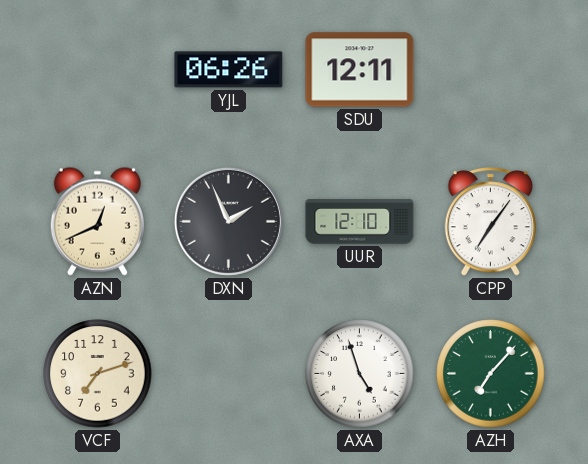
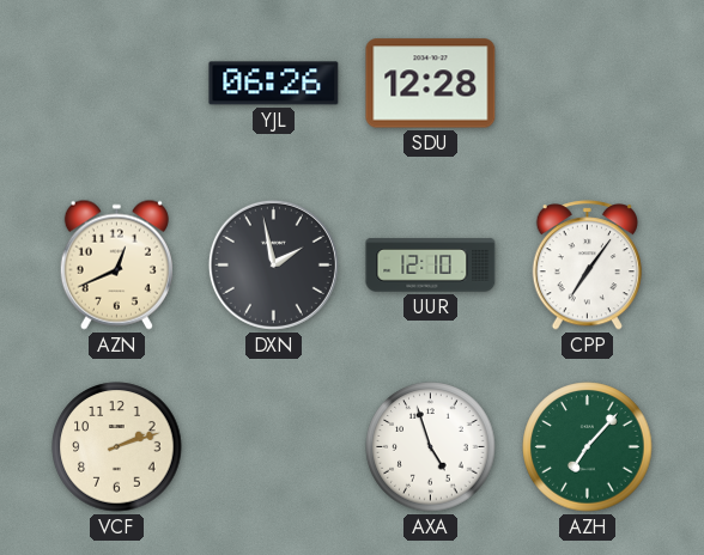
SDU: 12:11 -> 12:28
DXN: 1:56 -> 1:58
VCF: 7:12 -> 2:12
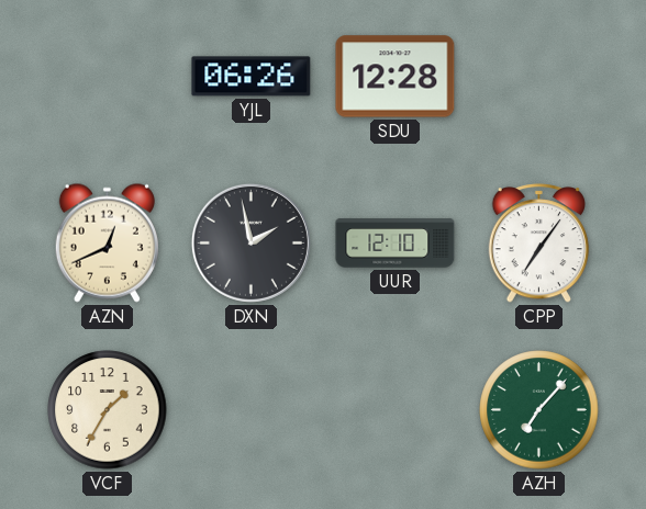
VCF: 2:12 -> 1:35
AXA: 4:57 -> none
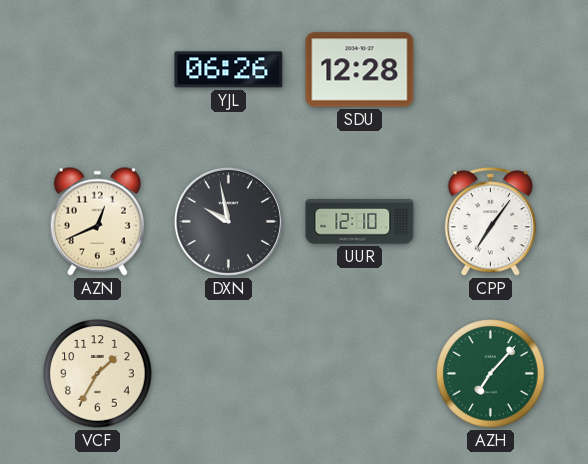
DXN: 1:58 -> 9:58
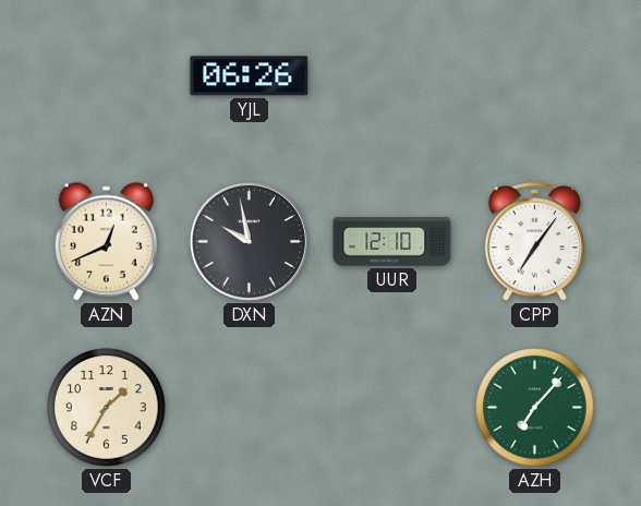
SDU: 12:28 -> none
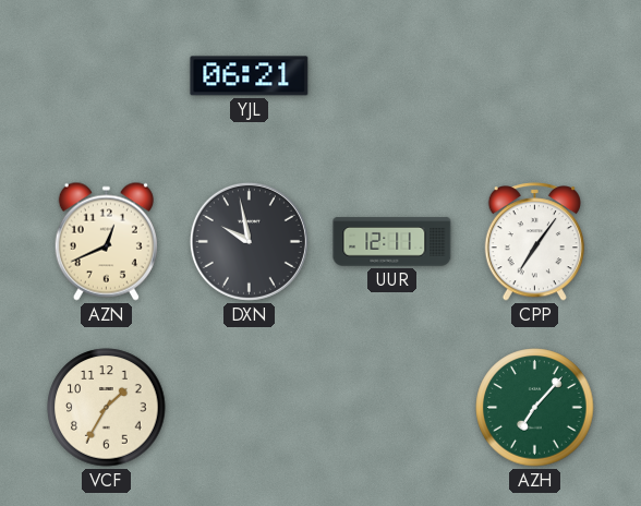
YJL: 06:26 -> 06:21
UUR: 12:10 -> 12:11
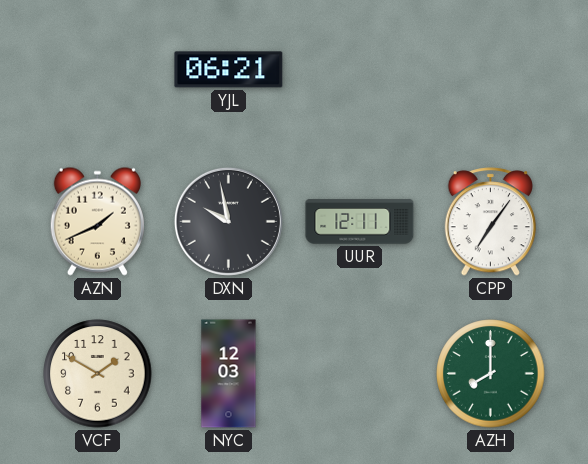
AZN: 12:41 -> 1:41
VCF: 1:35 -> 1:50
NYC: none -> 12:03
AZH: 7:07 -> 8:00
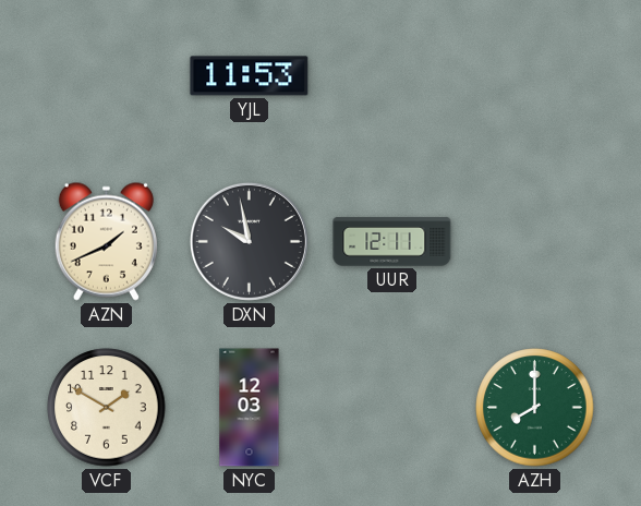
YJL: 06:21 -> 11:53
CPP: 7:06 -> none
